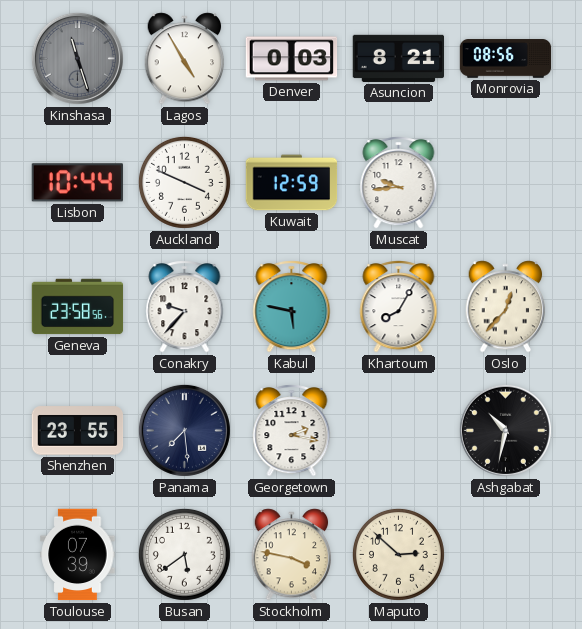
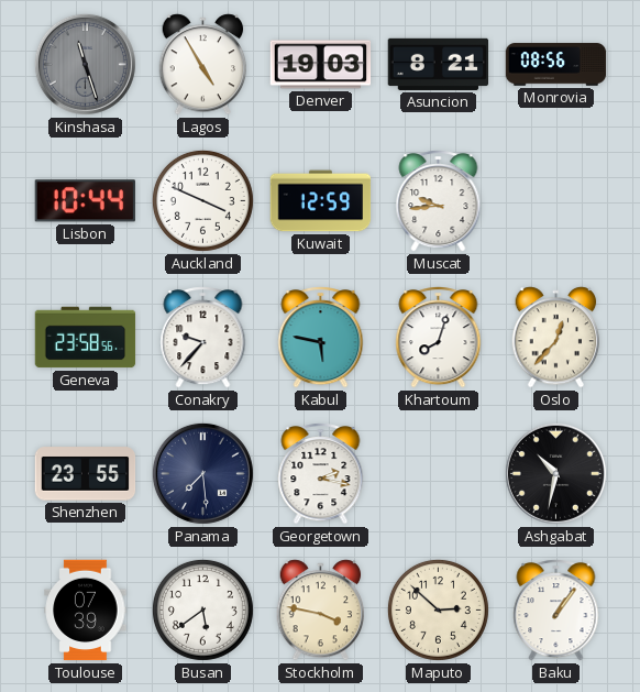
Denver: 0:03 -> 19:03
Khartoum: 8:05 -> 8:03
Baku: none -> 1:06
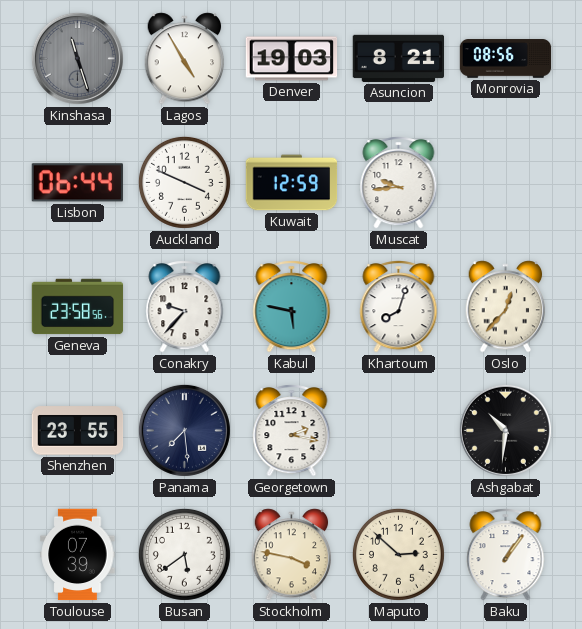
Lisbon: 10:44 -> 06:44
Ashgabat: 10:32 -> 10:31
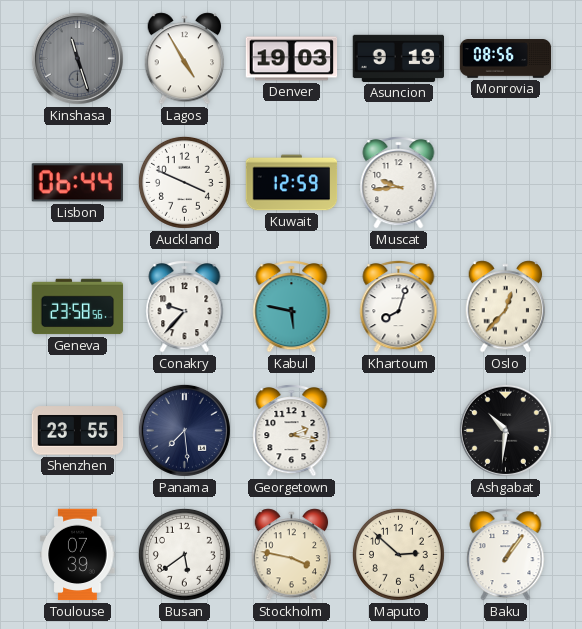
Asuncion: 8:21 -> 9:19
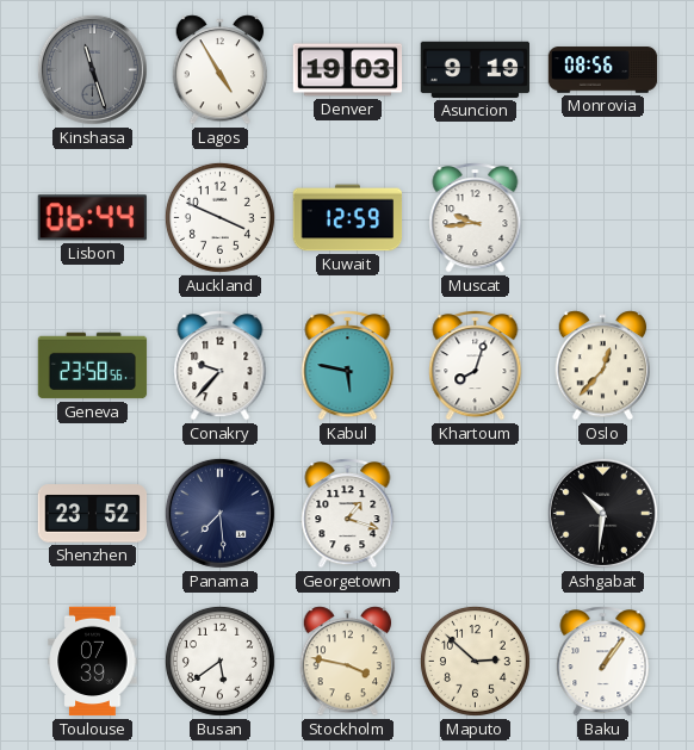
Shenzhen: 23:55 -> 23:52
Georgetown: 2:17 -> 1:18
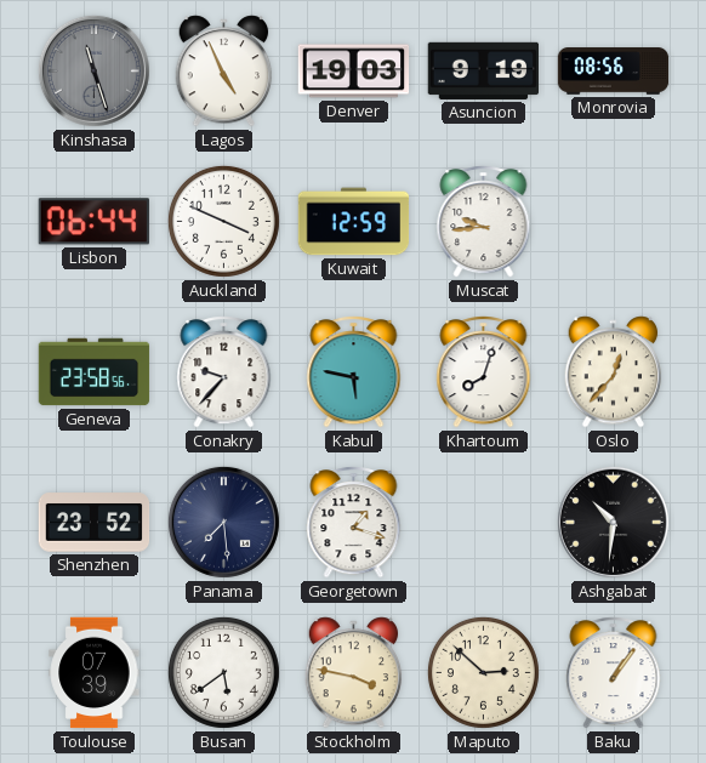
Lagos: 4:55 -> 4:56
